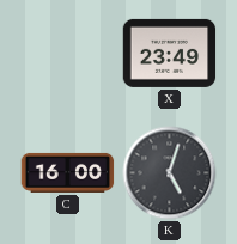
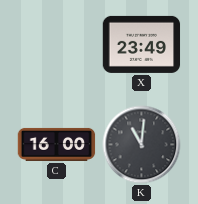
K: 5:03 -> 11:01
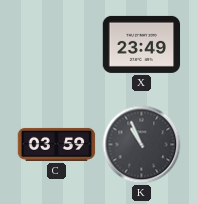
C: 16:00 -> 03:59
K: 11:01 -> 10:56
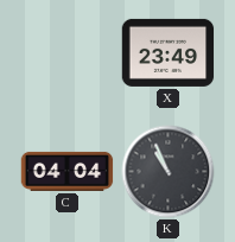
C: 03:59 -> 04:04
